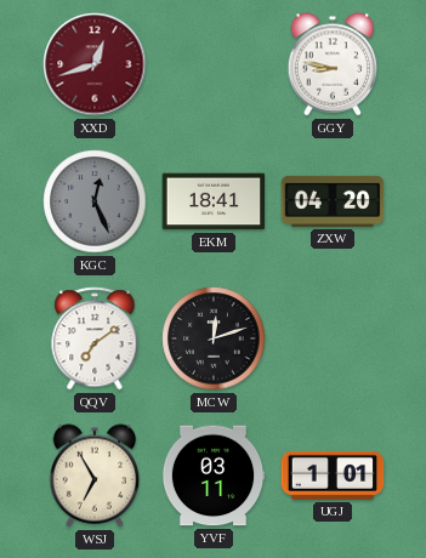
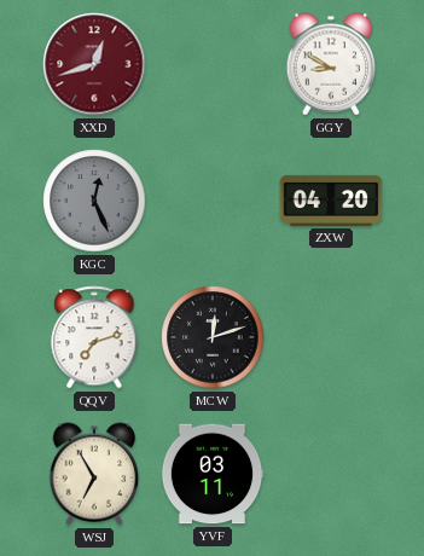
GGY: 8:47 -> 8:50
EKM: 18:41 -> none
QQV: 7:09 -> 7:12
UGJ: 1:01 -> none
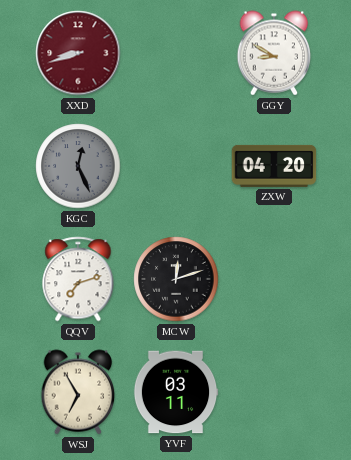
XXD: 12:42 -> 8:42
